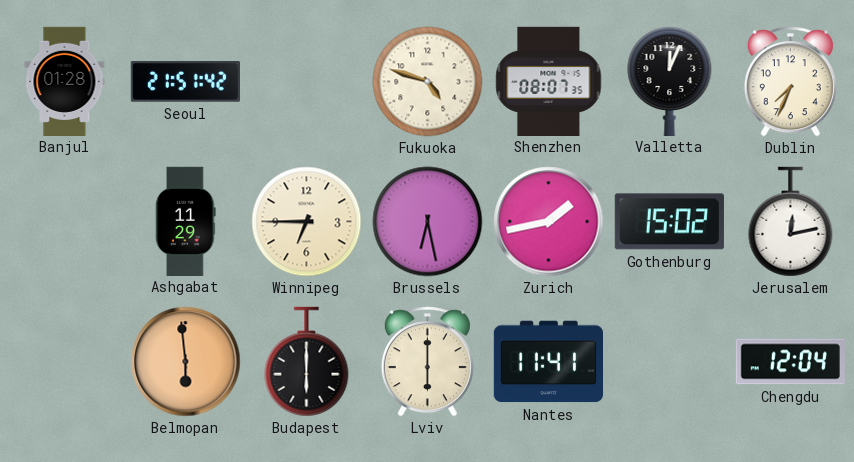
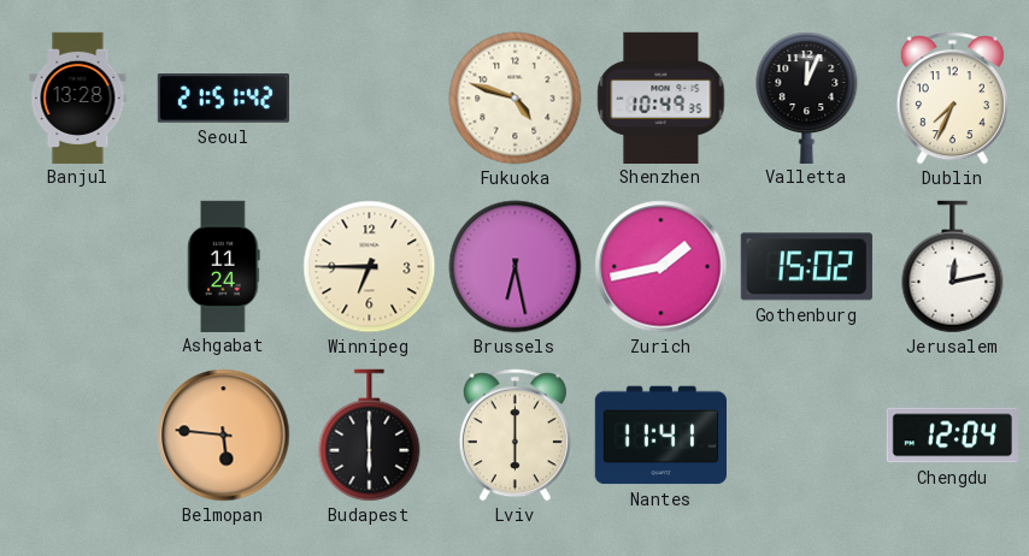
Banjul: 01:28 -> 13:28
Shenzhen: 08:07 -> 10:49
Ashgabat: 11:29 -> 11:24
Belmopan: 5:59 -> 5:46
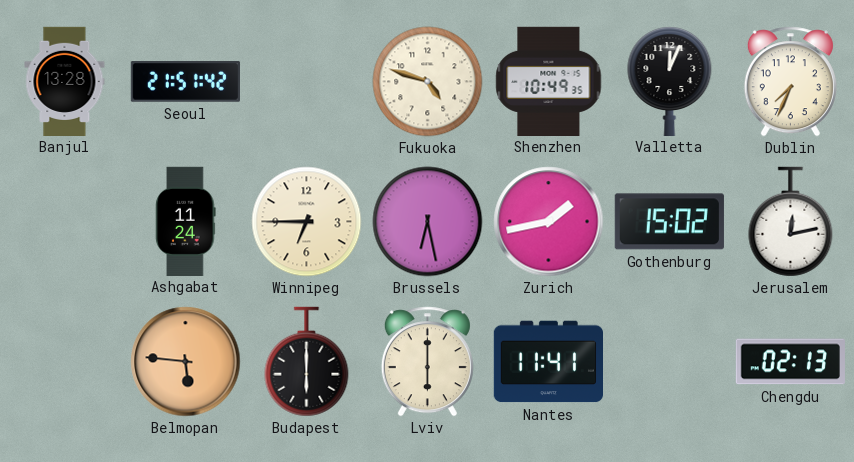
Chengdu: 12:04 -> 02:13
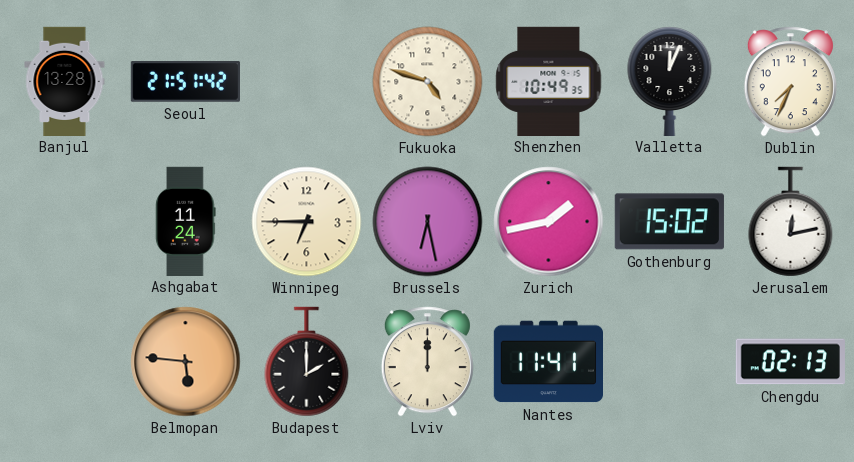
Budapest: 6:00 -> 2:00
Lviv: 6:00 -> 12:00
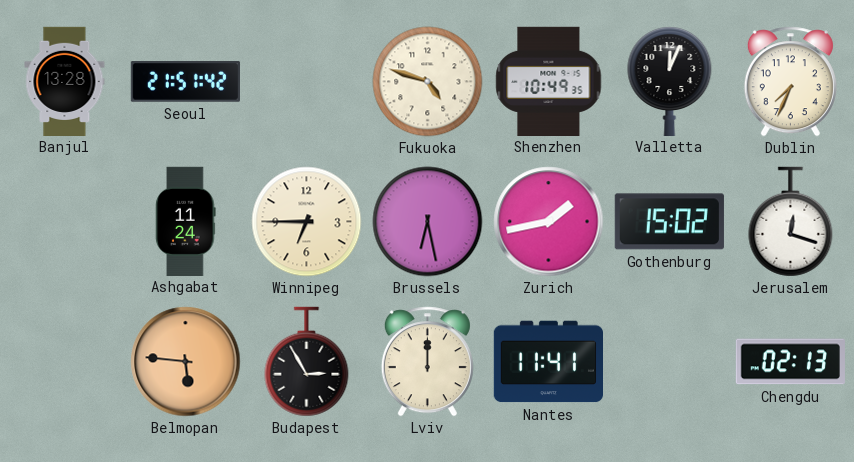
Jerusalem: 12:13 -> 12:18
Budapest: 2:00 -> 2:55
